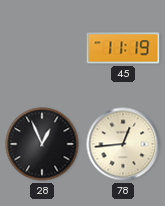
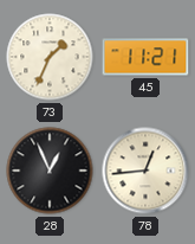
73: none -> 1:34
45: 11:19 -> 11:21
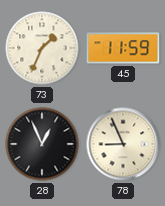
45: 11:21 -> 11:59
78: 12:44 -> 8:56
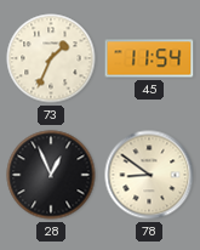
45: 11:59 -> 11:54
78: 8:56 -> 8:51
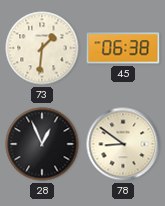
73: 1:34 -> 1:31
45: 11:54 -> 06:38
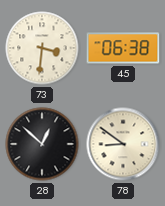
73: 1:31 -> 3:31
28: 12:56 -> 12:52
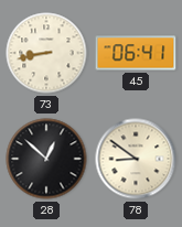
73: 3:31 -> 8:43
45: 06:38 -> 06:41
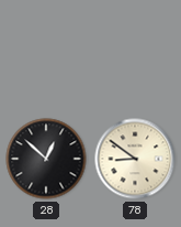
73: 8:43 -> none
45: 06:41 -> none
